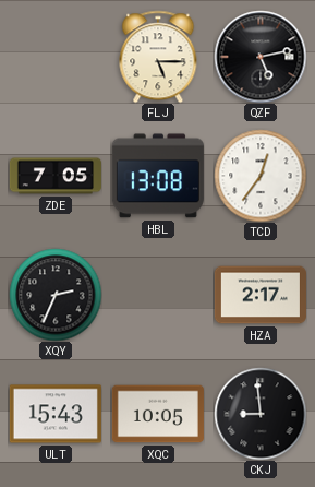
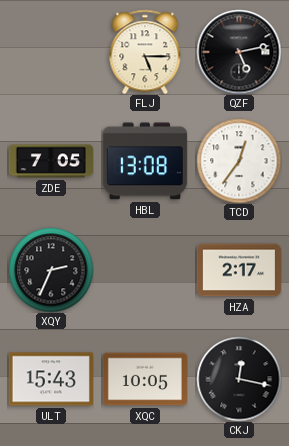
CKJ: 8:59 -> 12:17
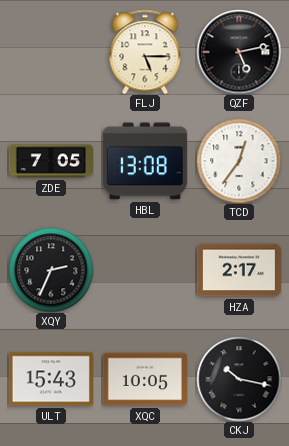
CKJ: 12:17 -> 10:17
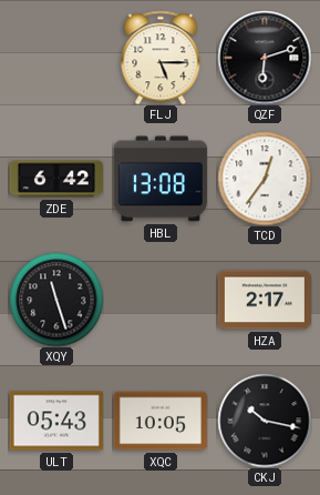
QZF: 5:13 -> 6:12
ZDE: 7:05 -> 6:42
XQY: 2:34 -> 11:27
ULT: 15:43 -> 05:43
